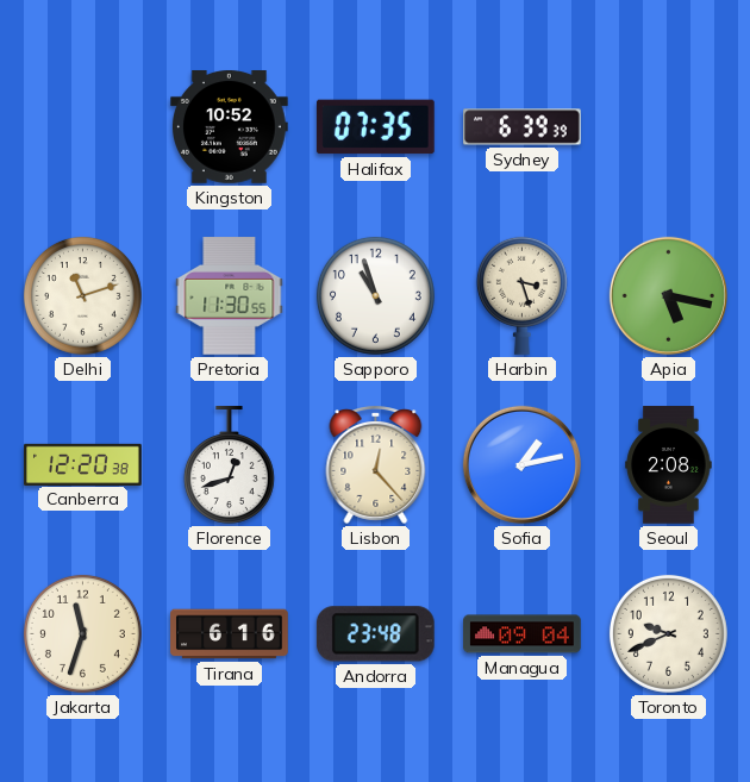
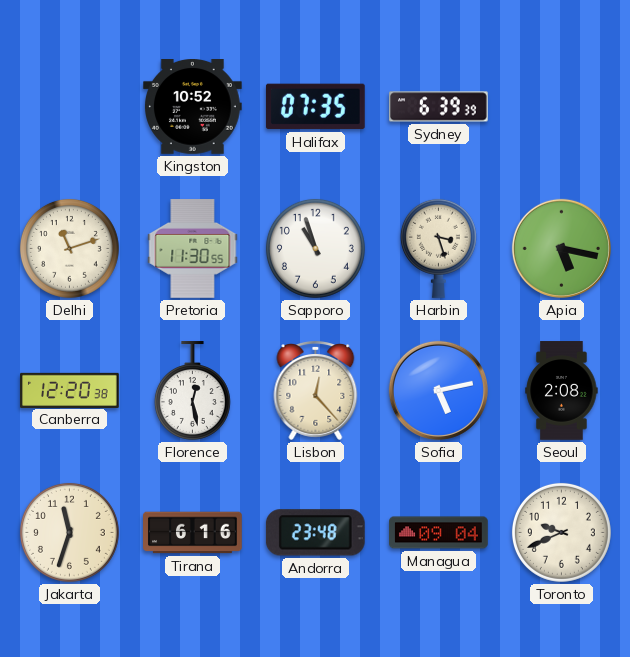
Florence: 12:42 -> 12:28
Sofia: 1:13 -> 5:13
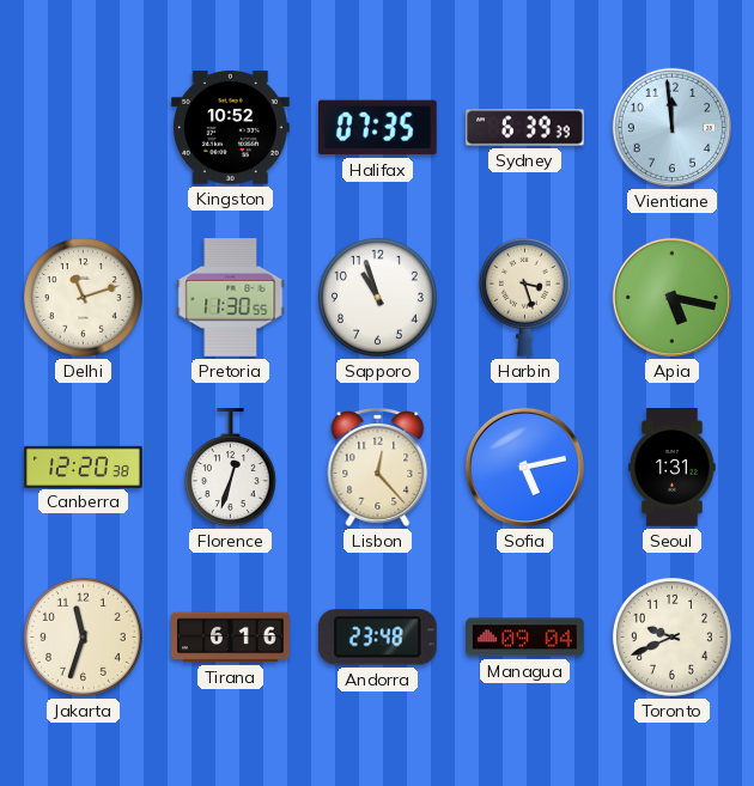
Vientiane: none -> 11:59
Florence: 12:28 -> 12:33
Seoul: 2:08 -> 1:31
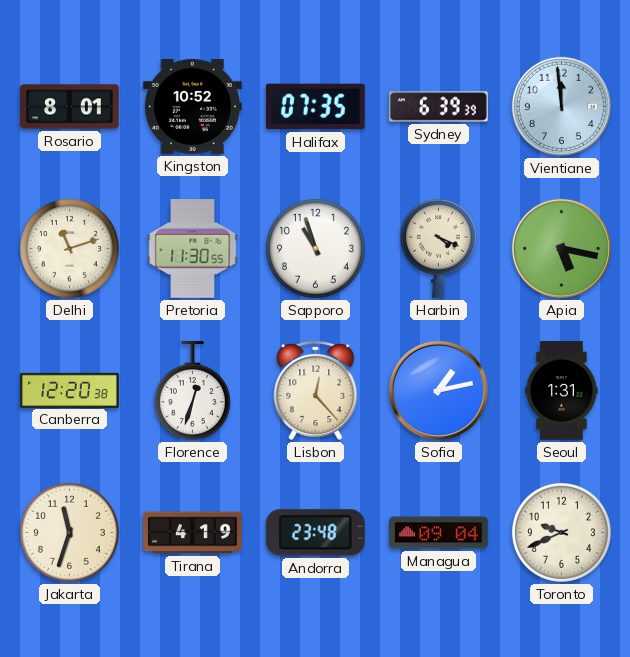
Rosario: none -> 8:01
Harbin: 3:27 -> 4:19
Sofia: 5:13 -> 1:13
Tirana: 6:16 -> 4:19
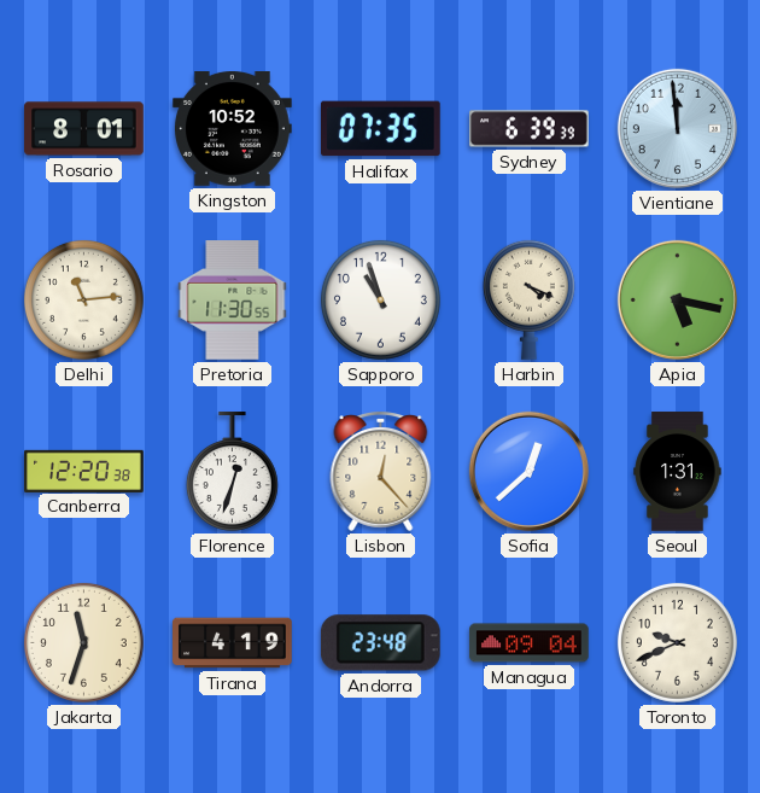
Delhi: 11:12 -> 11:14
Sofia: 1:13 -> 12:38
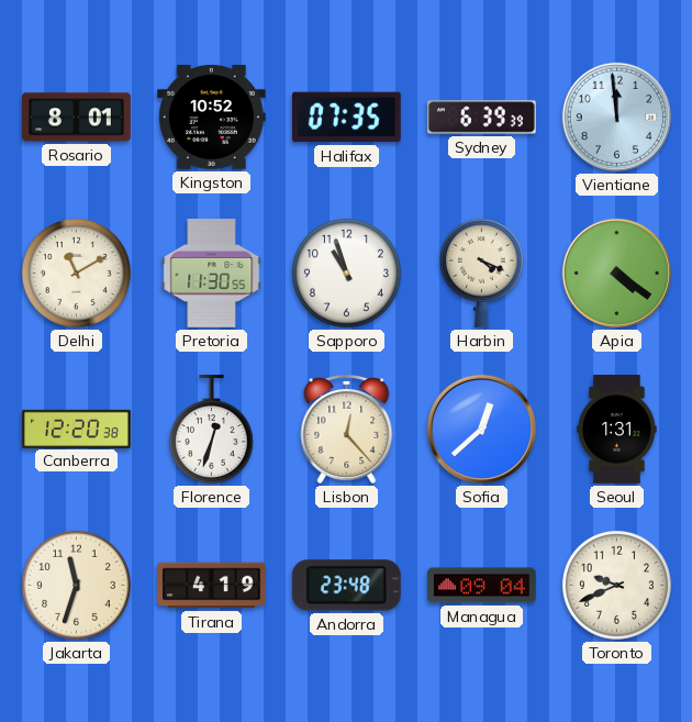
Delhi: 11:14 -> 11:10
Apia: 5:17 -> 4:21
